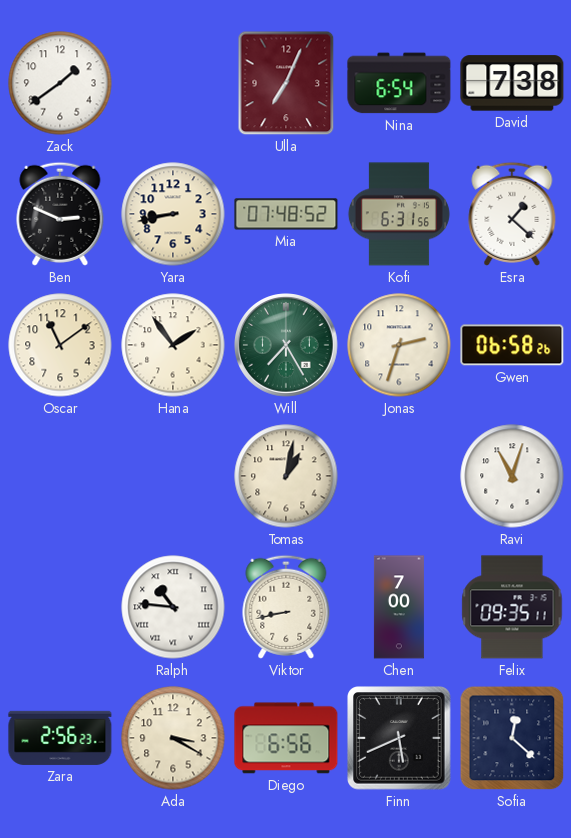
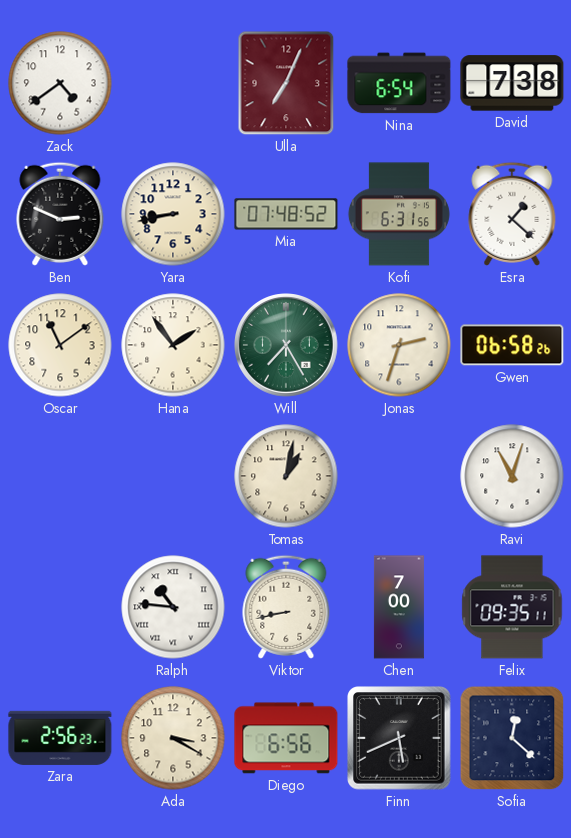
Zack: 1:39 -> 4:39
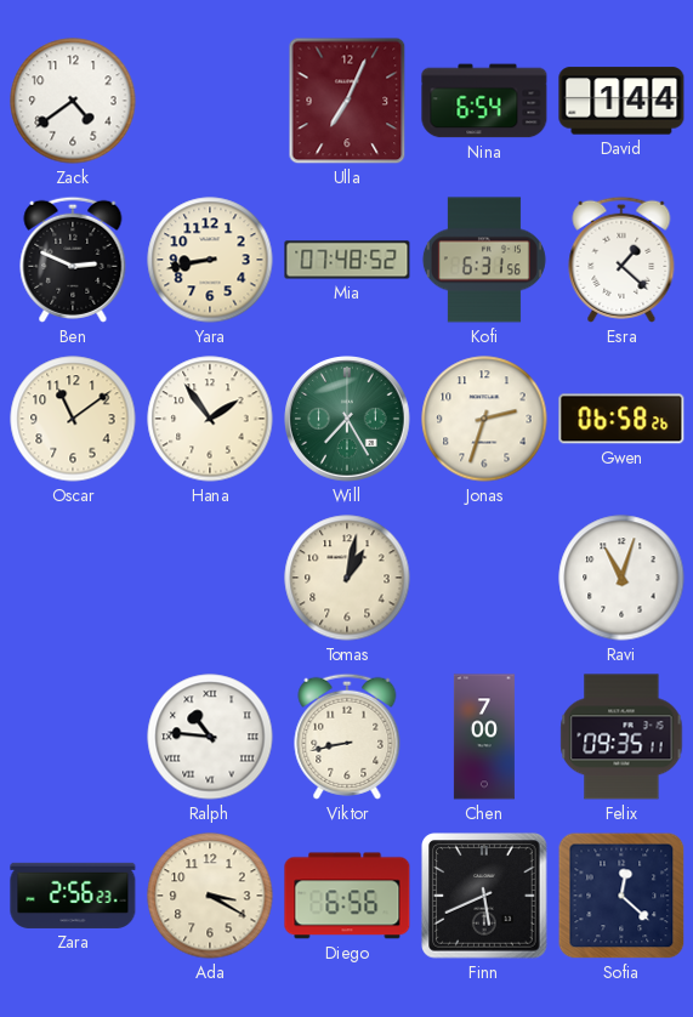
David: 7:38 -> 1:44
